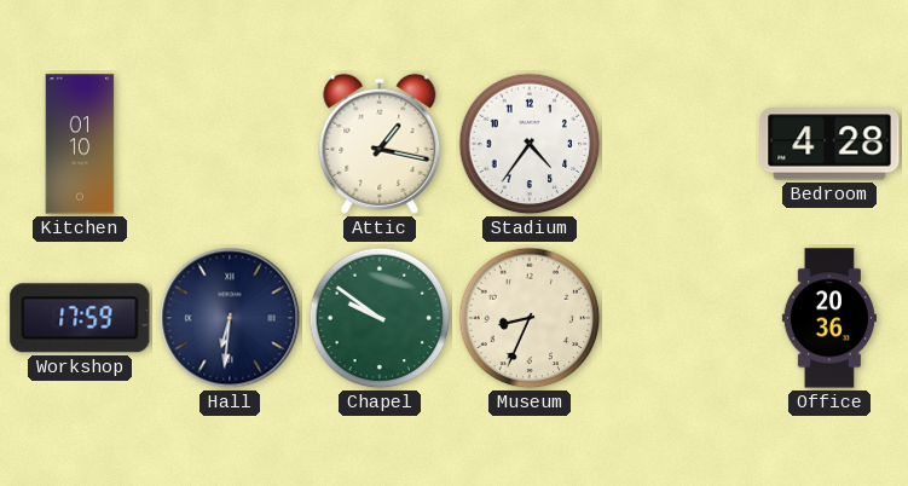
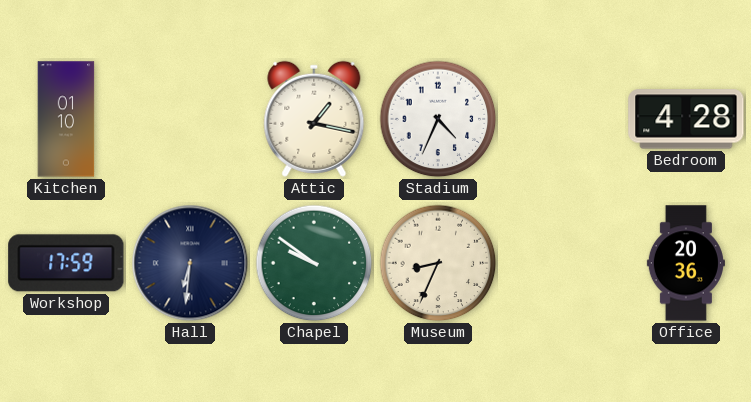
Stadium: 4:36 -> 4:34
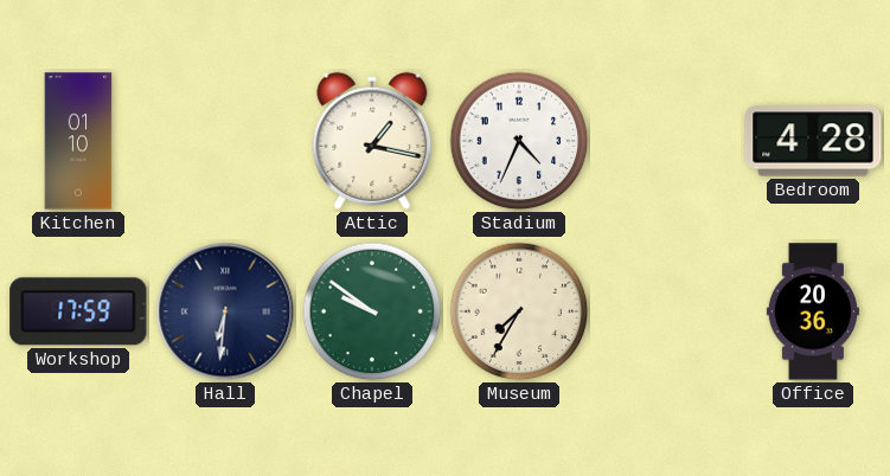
Museum: 8:34 -> 7:35
